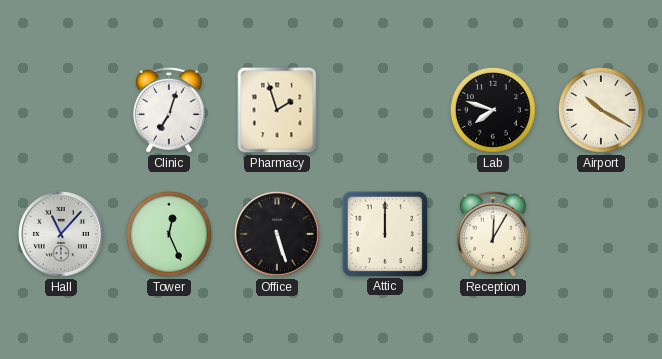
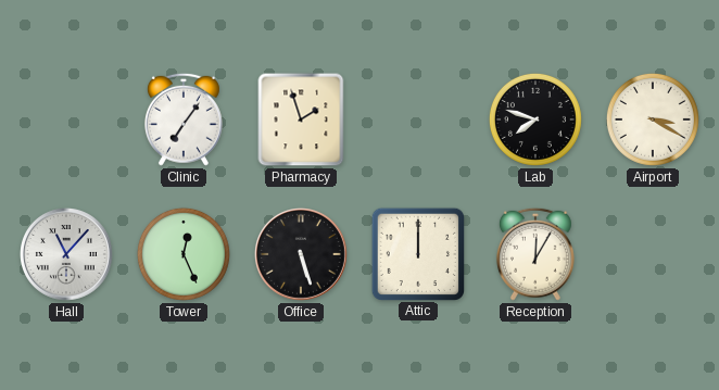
Clinic: 7:03 -> 7:06
Airport: 10:20 -> 3:20
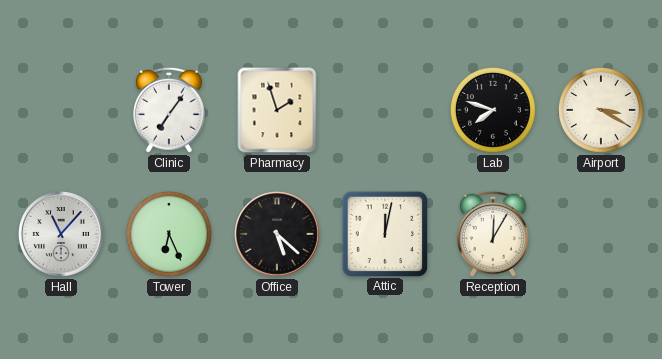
Tower: 12:26 -> 6:26
Office: 5:27 -> 5:22
Attic: 12:00 -> 12:02
